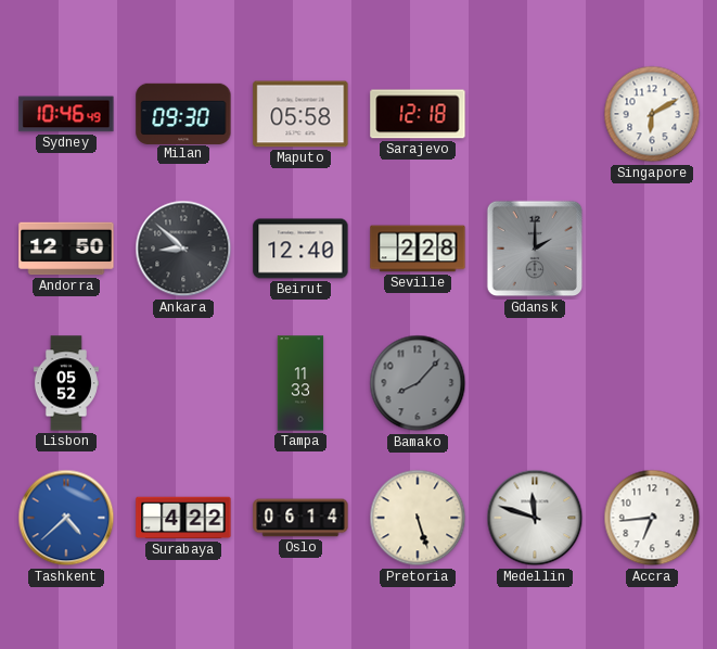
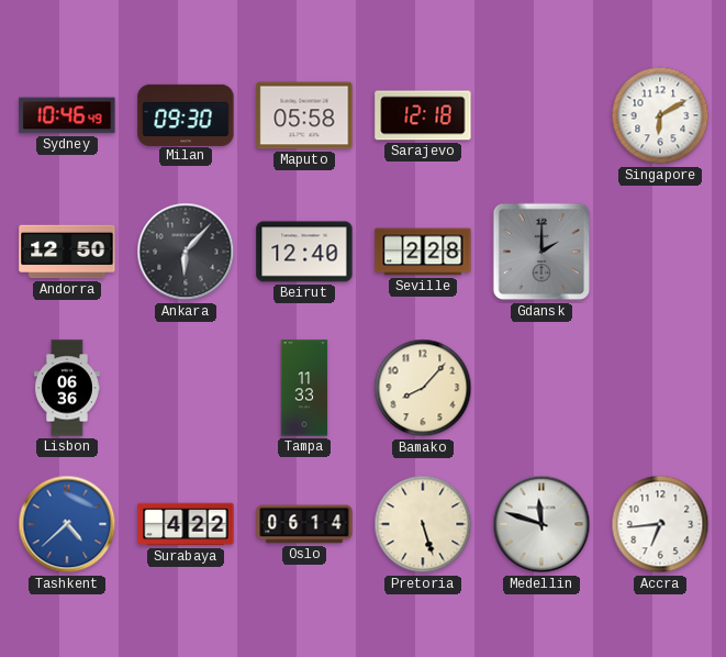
Ankara: 8:52 -> 6:07
Lisbon: 05:52 -> 06:36
Bamako dial: grey -> cream
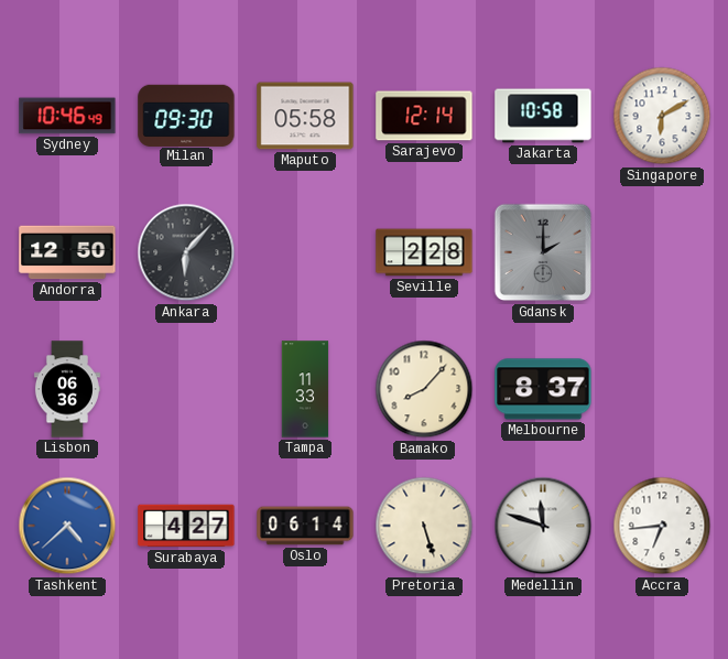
Sarajevo: 12:18 -> 12:14
Jakarta: none -> 10:58
Beirut: 12:40 -> none
Melbourne: none -> 8:37
Surabaya: 4:22 -> 4:27
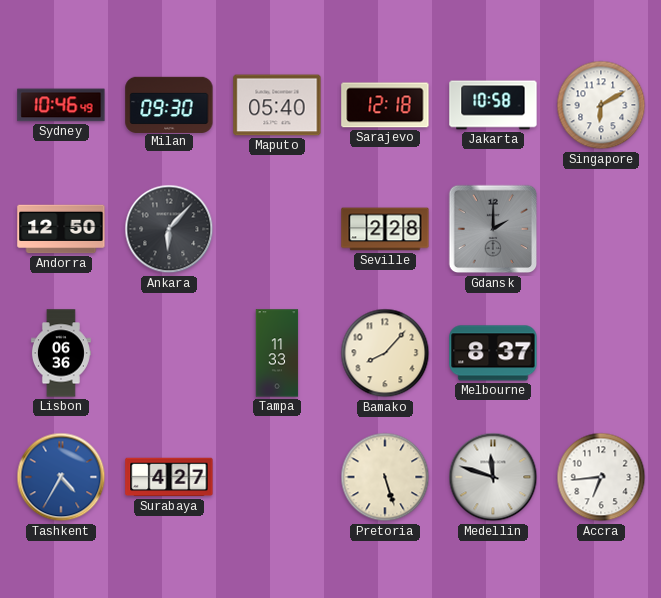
Maputo: 05:58 -> 05:40
Sarajevo: 12:14 -> 12:18
Tashkent: 4:38 -> 4:35
Oslo: 06:14 -> none
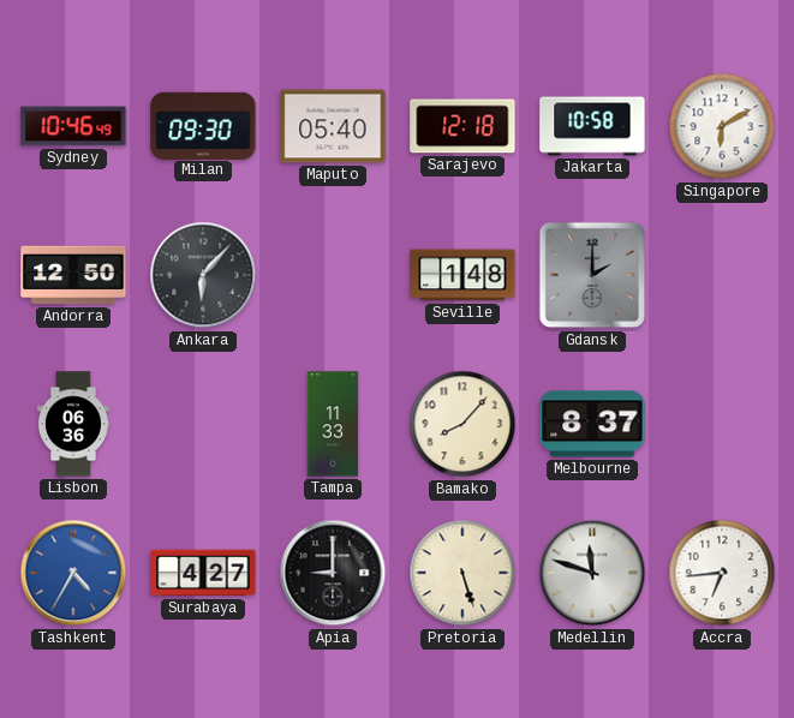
Seville: 2:28 -> 1:48
Apia: none -> 9:00
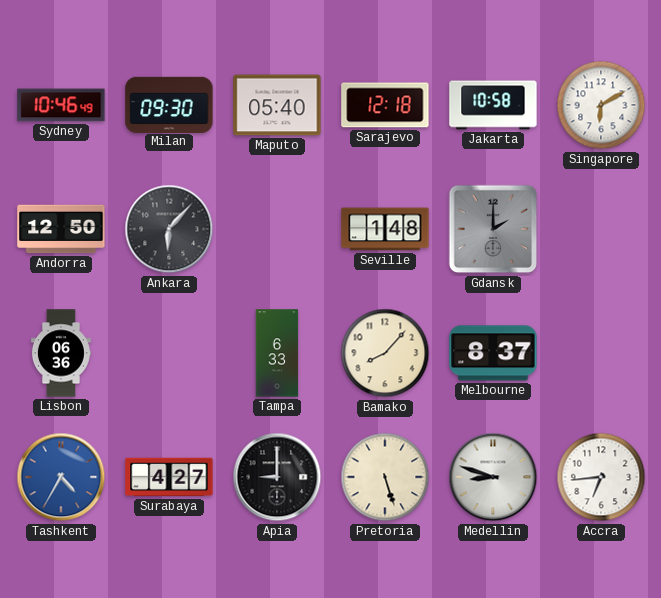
Tampa: 11:33 -> 6:33
Medellin: 11:48 -> 8:48
